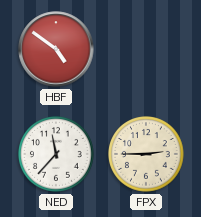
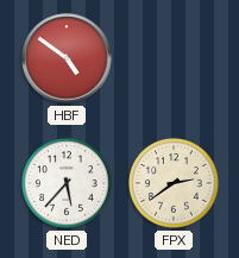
NED: 11:37 -> 5:37
FPX: 2:45 -> 2:39
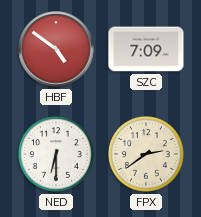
SZC: none -> 7:09
NED: 5:37 -> 6:30
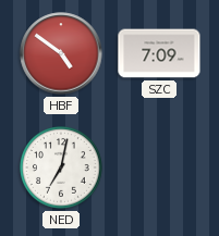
NED: 6:30 -> 7:02
FPX: 2:39 -> none
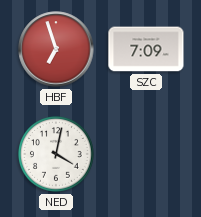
HBF: 4:51 -> 6:57
NED: 7:02 -> 4:02
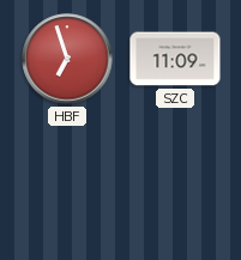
SZC: 7:09 -> 11:09
NED: 4:02 -> none
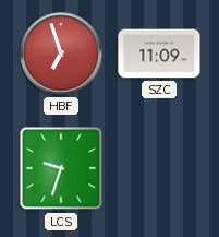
LCS: none -> 9:33
